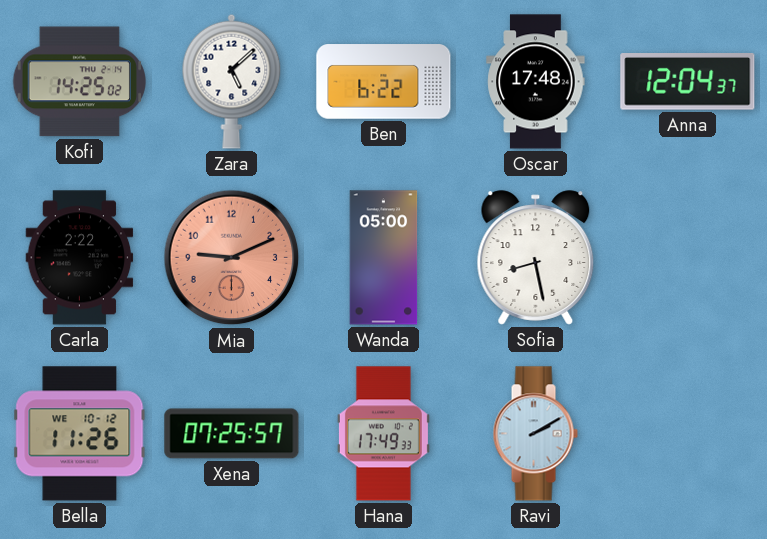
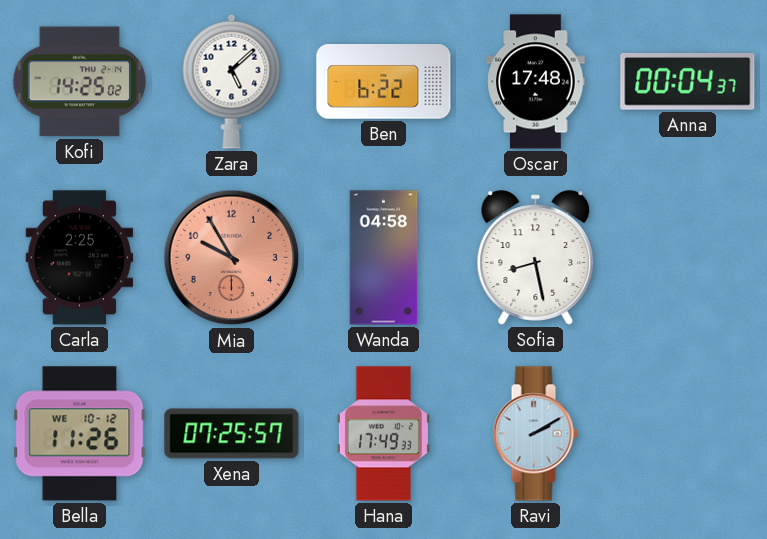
Anna: 12:04 -> 00:04
Carla: 2:22 -> 2:25
Mia: 9:11 -> 9:55
Wanda: 05:00 -> 04:58
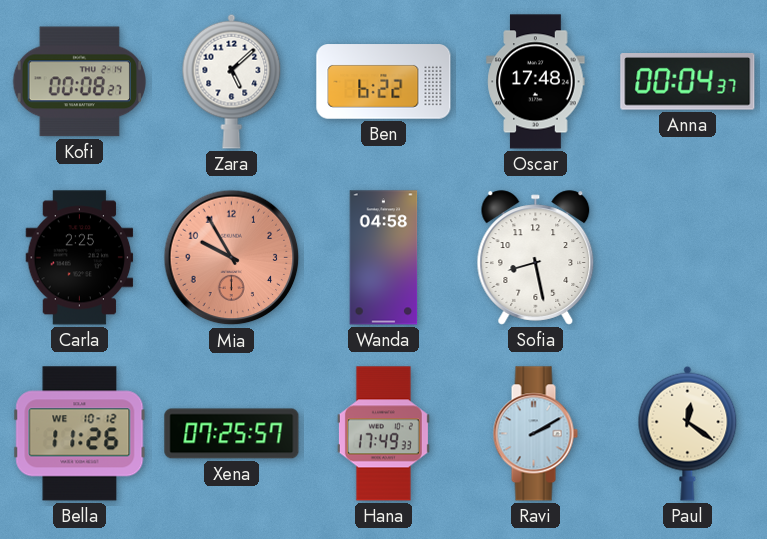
Kofi: 14:25 -> 00:08
Paul: none -> 12:21
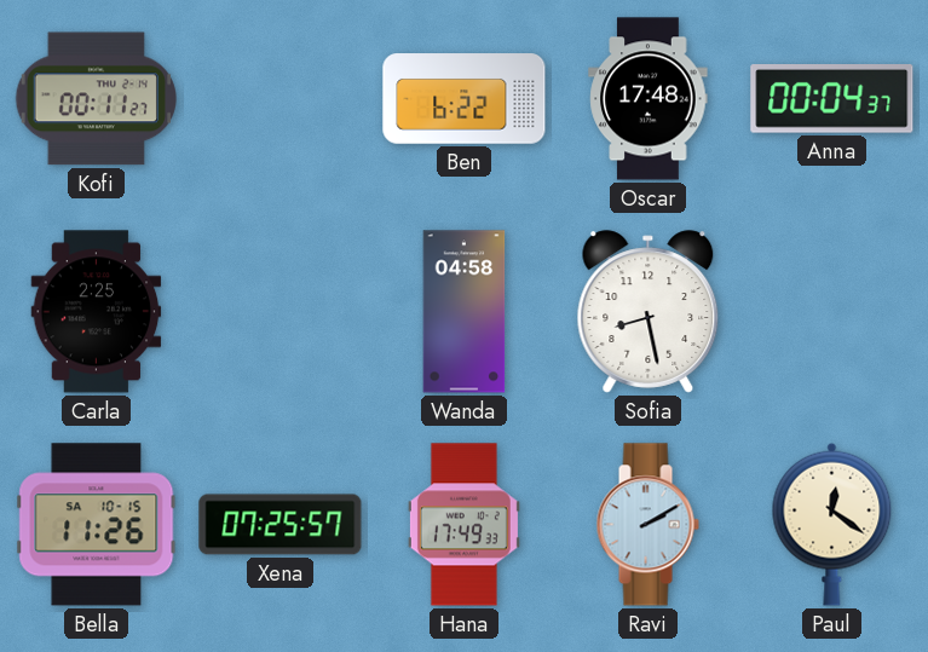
Kofi: 00:08 -> 00:11
Zara: 5:08 -> none
Mia: 9:55 -> none
Bella date: WE 10-12 -> SA 10-15
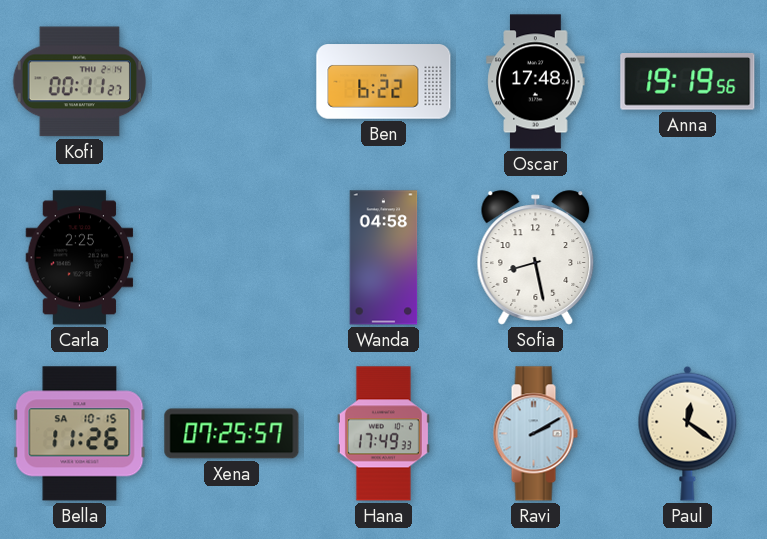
Anna: 00:04 -> 19:19
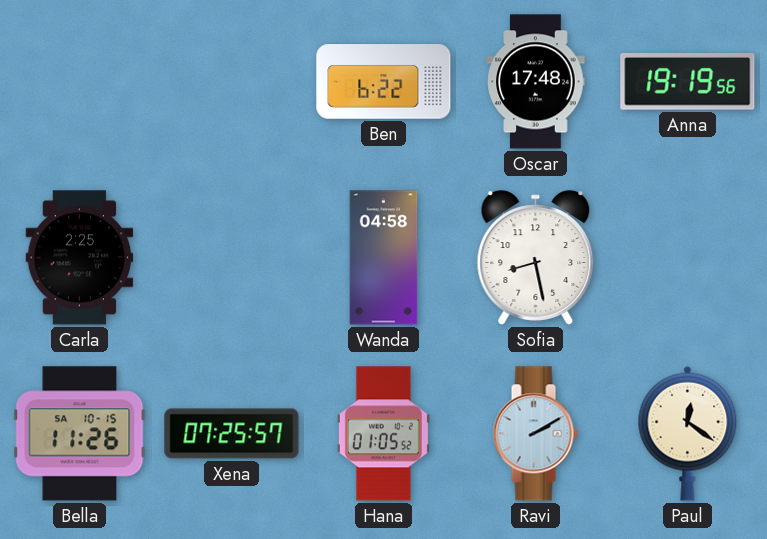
Kofi: 00:11 -> none
Hana: 17:49 -> 01:05
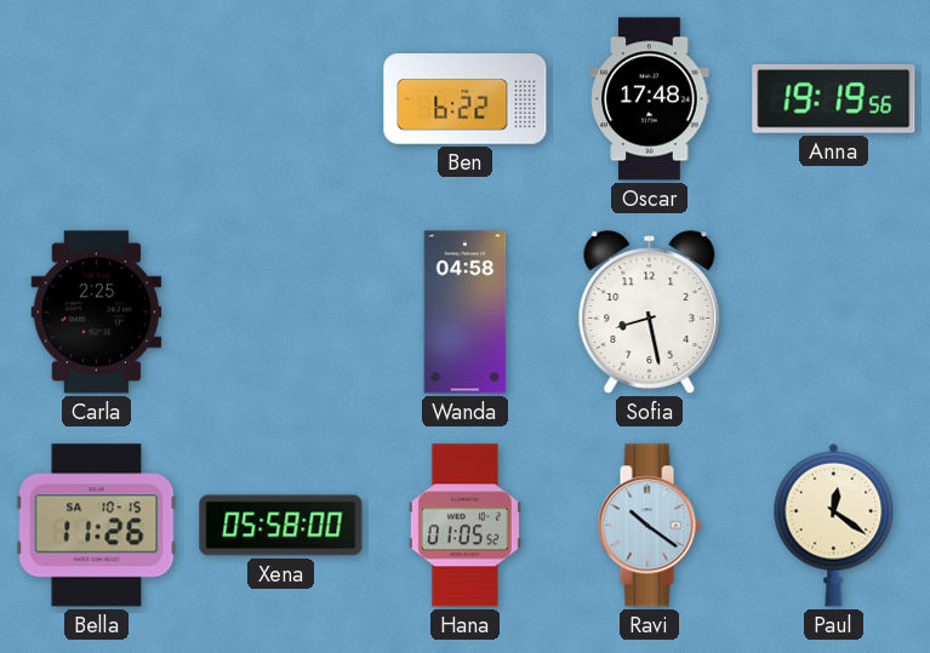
Xena: 07:25 -> 05:58
Ravi: 2:10 -> 10:21
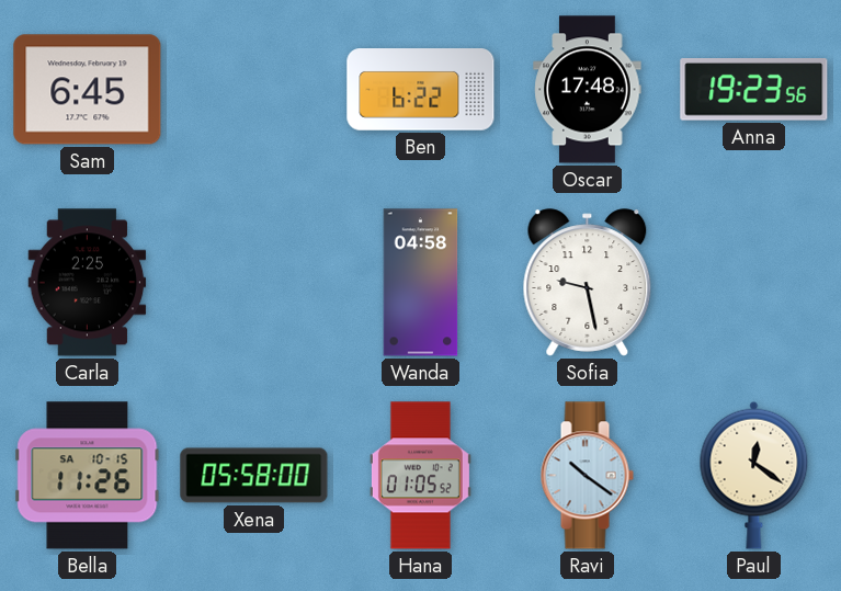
Sam: none -> 6:45
Anna: 19:19 -> 19:23
Sofia: 8:28 -> 9:28
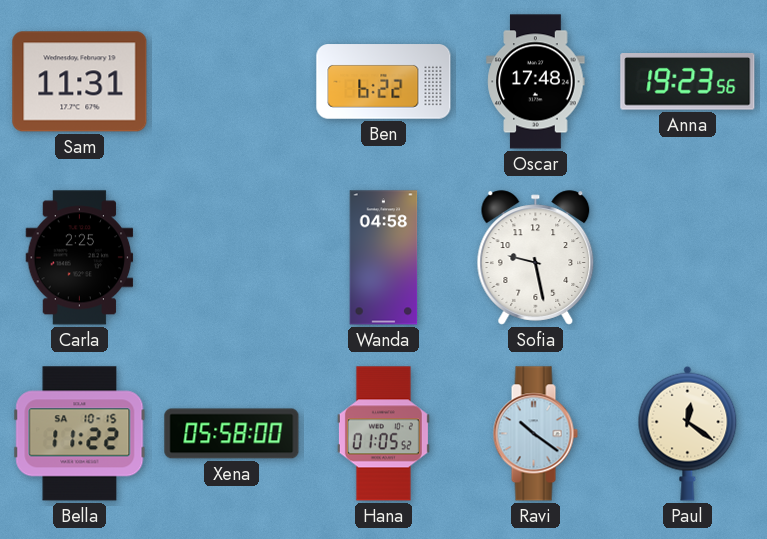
Sam: 6:45 -> 11:31
Bella: 11:26 -> 11:22
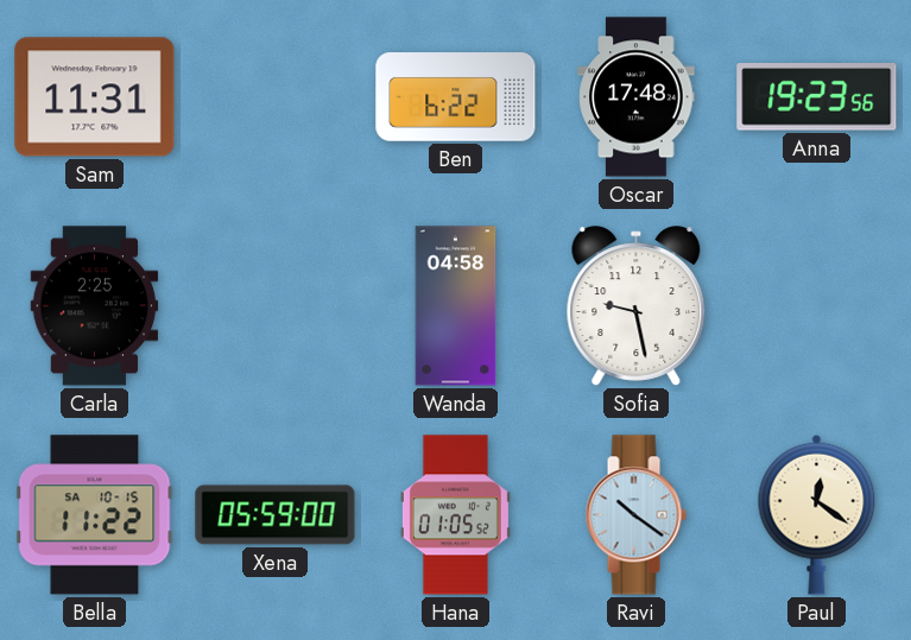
Xena: 05:58 -> 05:59
